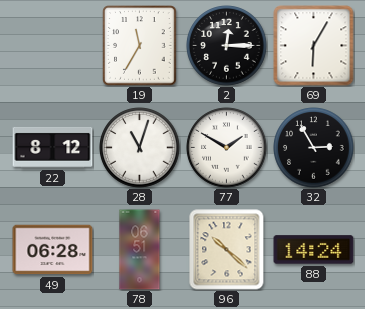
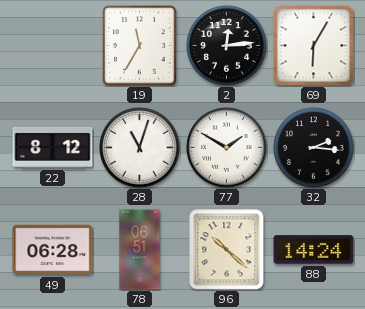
2: 12:15 -> 12:14
32: 2:55 -> 2:16
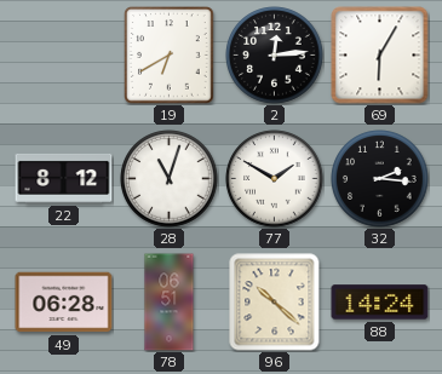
19: 11:35 -> 6:40
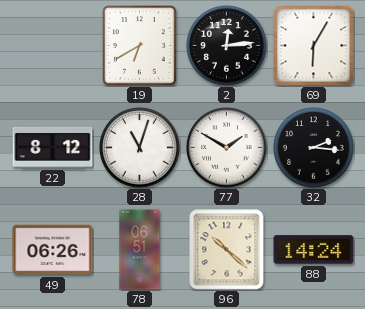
49: 06:28 -> 06:26
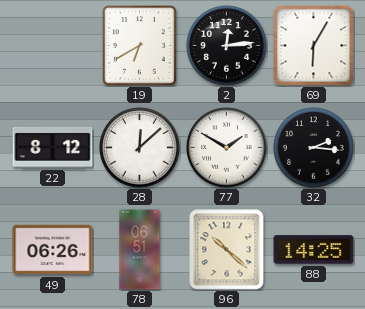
28: 11:03 -> 12:08
88: 14:24 -> 14:25
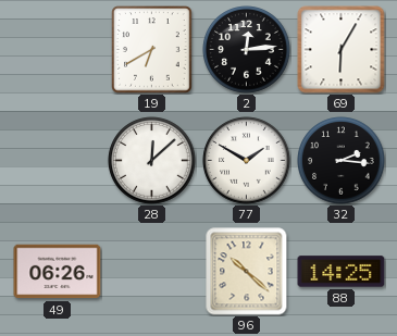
22: 8:12 -> none
78: 06:51 -> none
